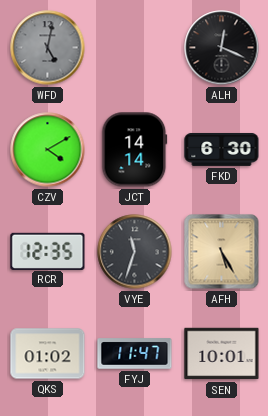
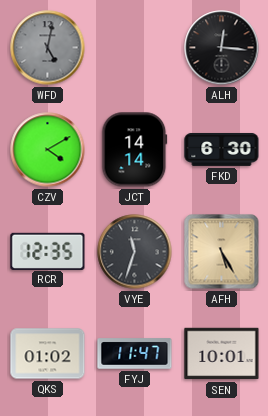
ALH: 12:19 -> 12:16
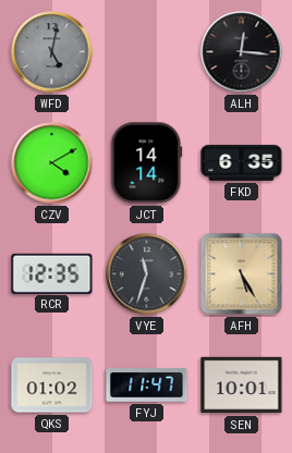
FKD: 6:30 -> 6:35
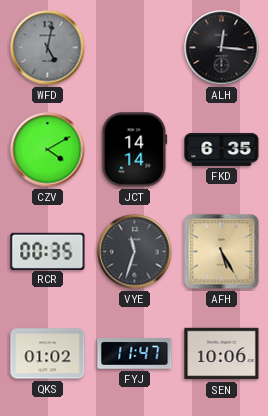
RCR: 12:35 -> 00:35
SEN: 10:01 -> 10:06
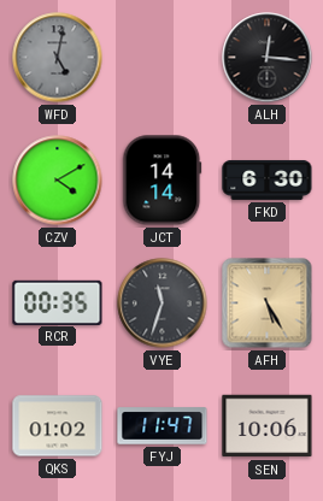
FKD: 6:35 -> 6:30
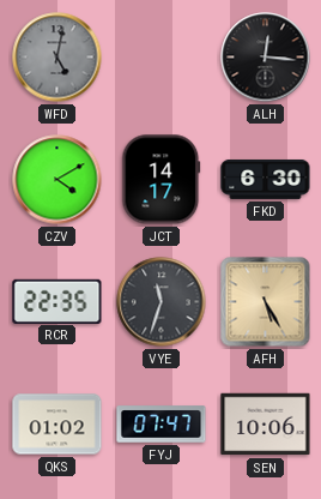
JCT: 14:14 -> 14:17
RCR: 00:35 -> 22:35
FYJ: 11:47 -> 07:47
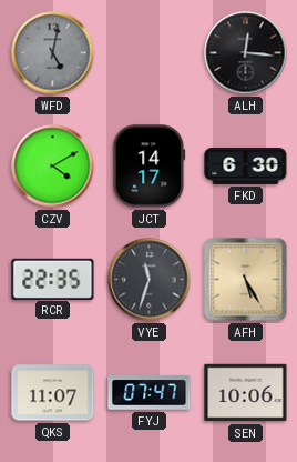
QKS: 01:02 -> 11:07
